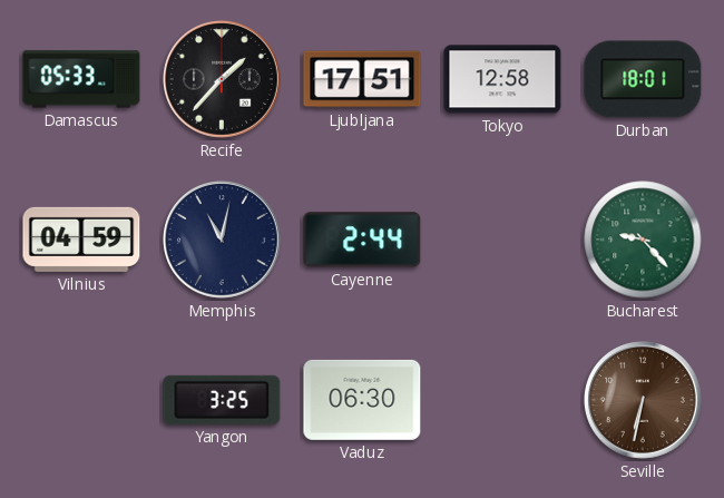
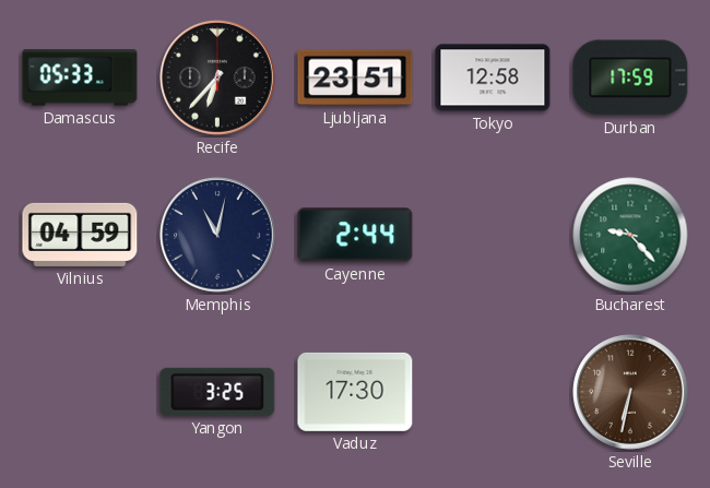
Recife: 1:37 -> 6:37
Ljubljana: 17:51 -> 23:51
Durban: 18:01 -> 17:59
Vaduz: 06:30 -> 17:30
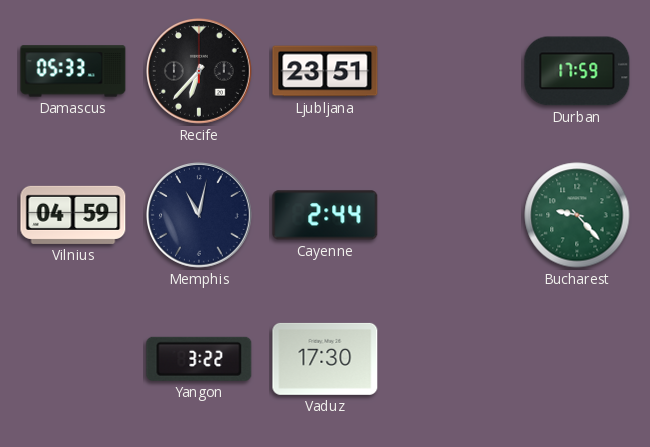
Tokyo: 12:58 -> none
Yangon: 3:25 -> 3:22
Seville: 6:32 -> none
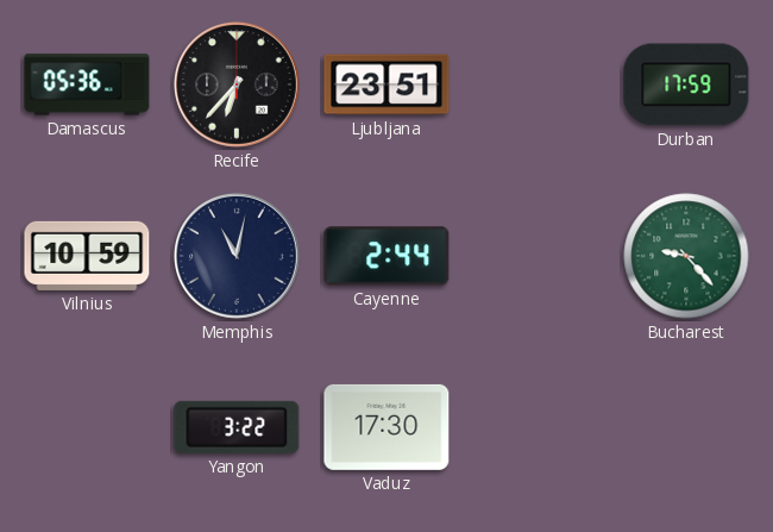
Damascus: 05:33 -> 05:36
Vilnius: 04:59 -> 10:59
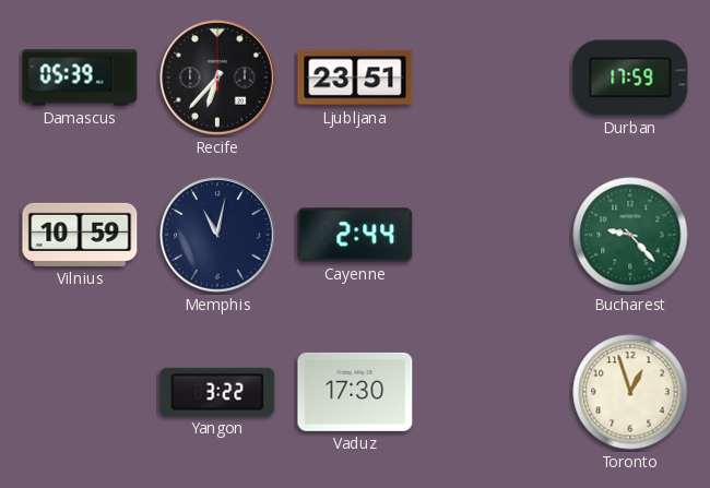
Damascus: 05:36 -> 05:39
Toronto: none -> 12:57
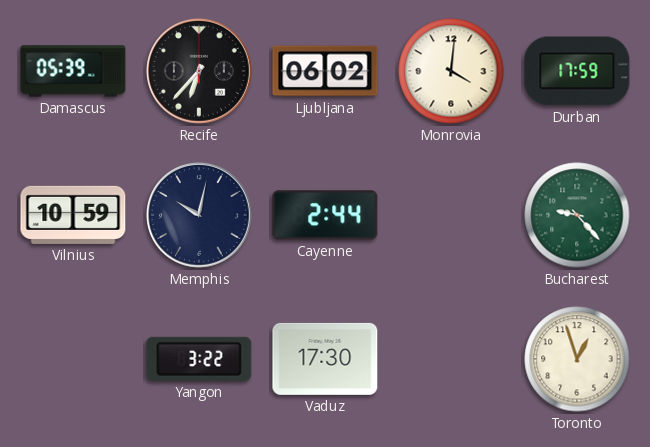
Ljubljana: 23:51 -> 06:02
Monrovia: none -> 4:01
Memphis: 11:02 -> 10:02
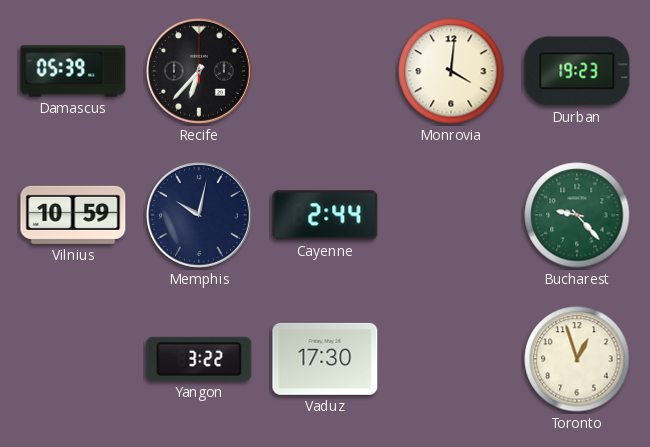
Ljubljana: 06:02 -> none
Durban: 17:59 -> 19:23
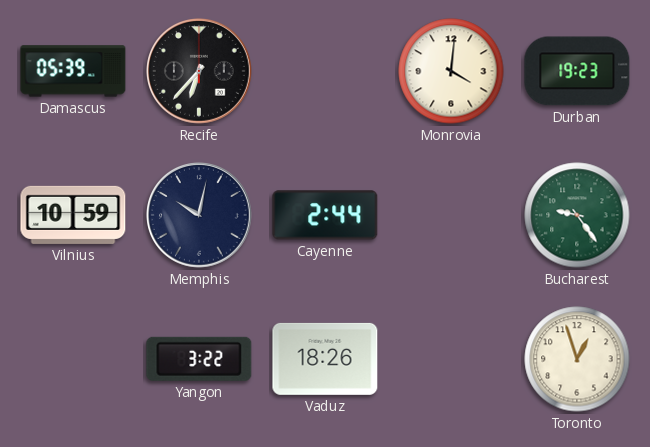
Bucharest: 9:23 -> 9:24
Vaduz: 17:30 -> 18:26
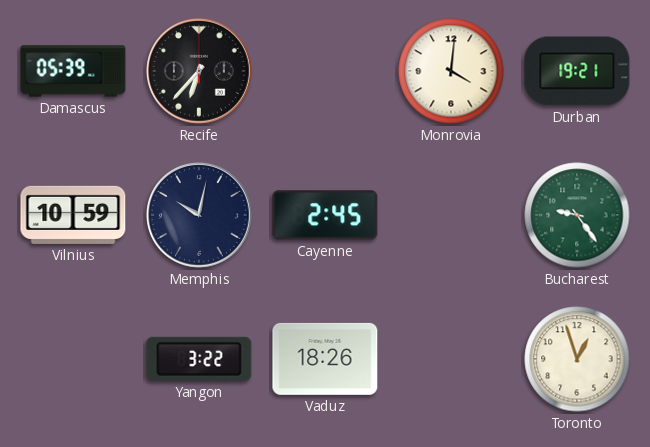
Durban: 19:23 -> 19:21
Cayenne: 2:44 -> 2:45
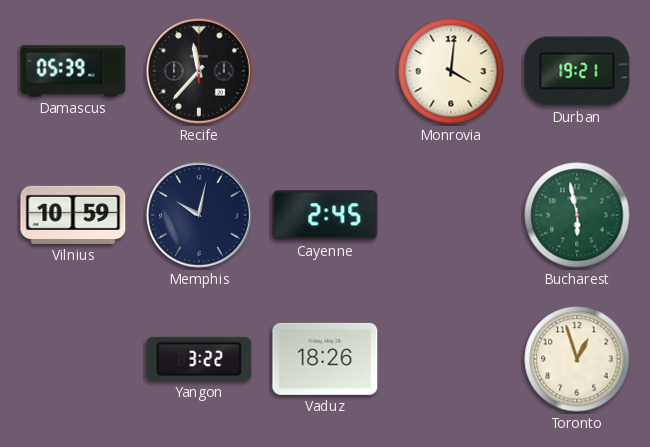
Recife: 6:37 -> 11:37
Bucharest: 9:24 -> 5:58
